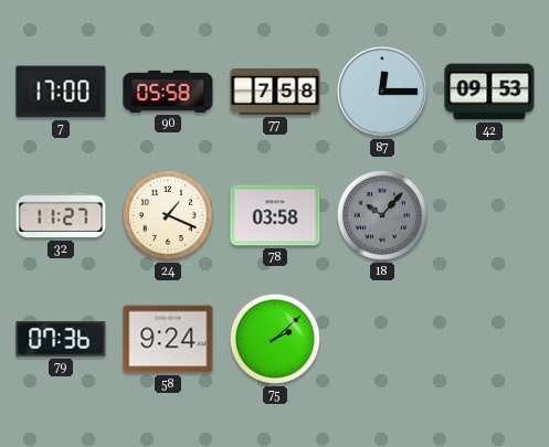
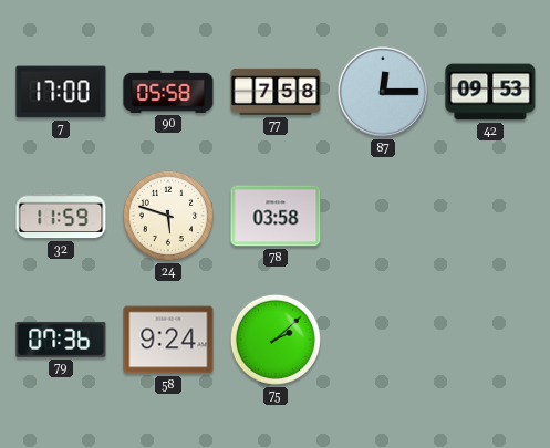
32: 11:27 -> 11:59
24: 1:19 -> 5:48
18: 10:07 -> none
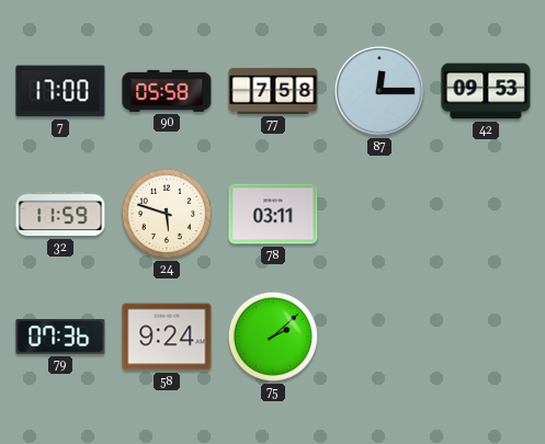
78: 03:58 -> 03:11
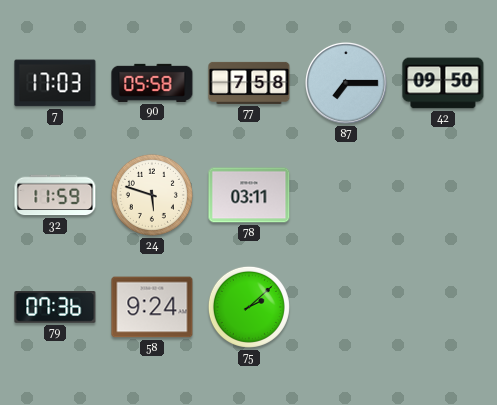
7: 17:00 -> 17:03
87: 12:15 -> 7:15
42: 09:53 -> 09:50
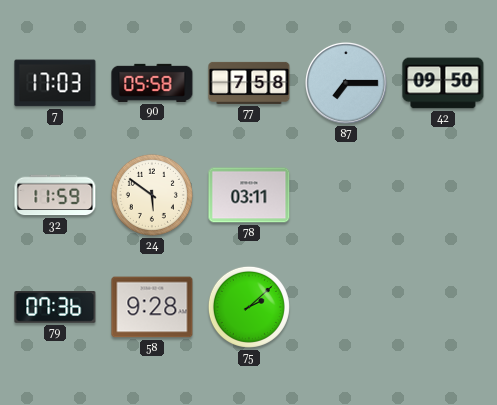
24: 5:48 -> 5:51
58: 9:24 -> 9:28
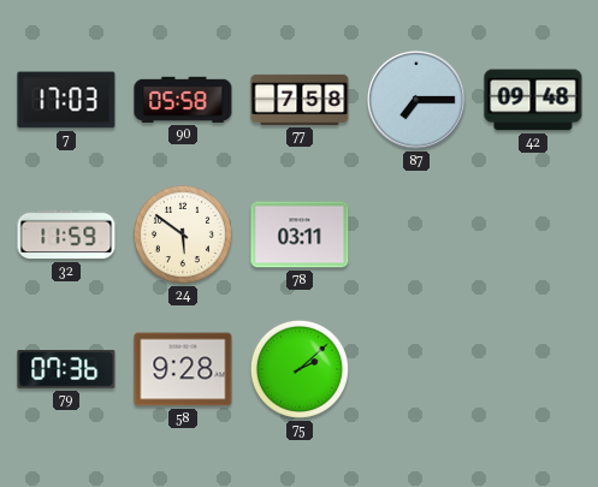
42: 09:50 -> 09:48
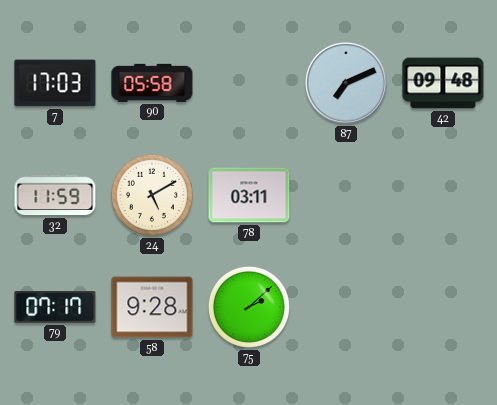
77: 7:58 -> none
87: 7:15 -> 7:11
24: 5:51 -> 5:10
79: 07:36 -> 07:17
